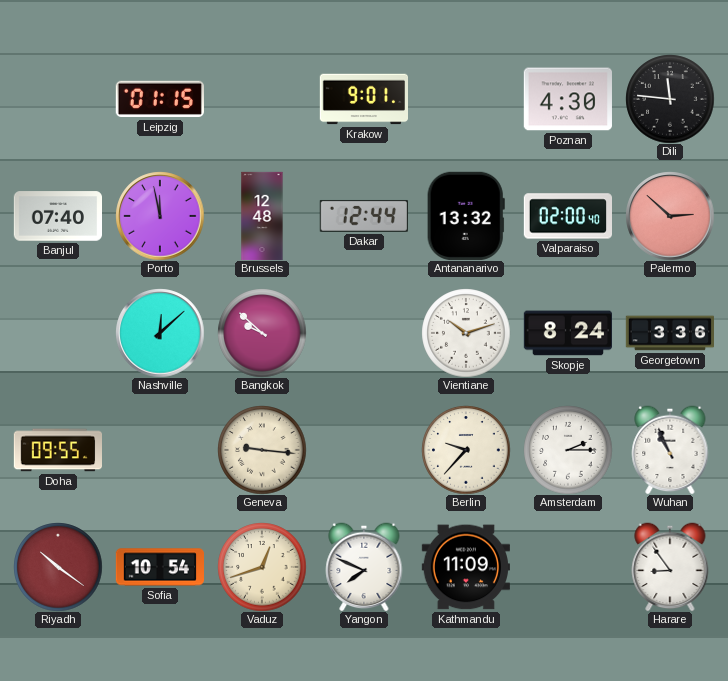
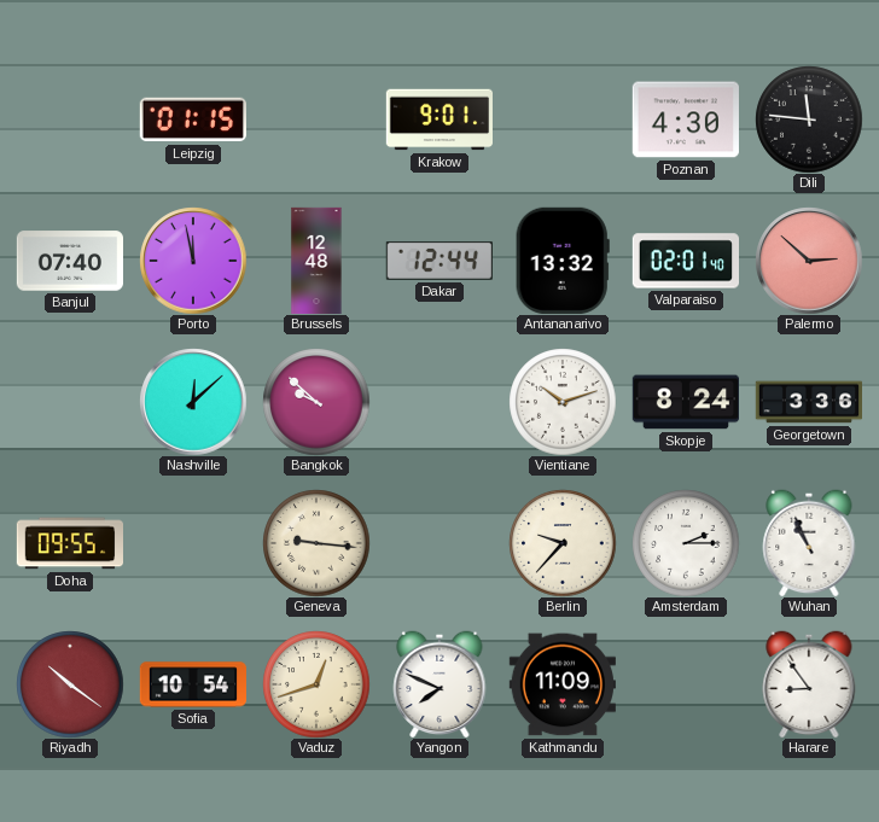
Valparaiso: 02:00 -> 02:01
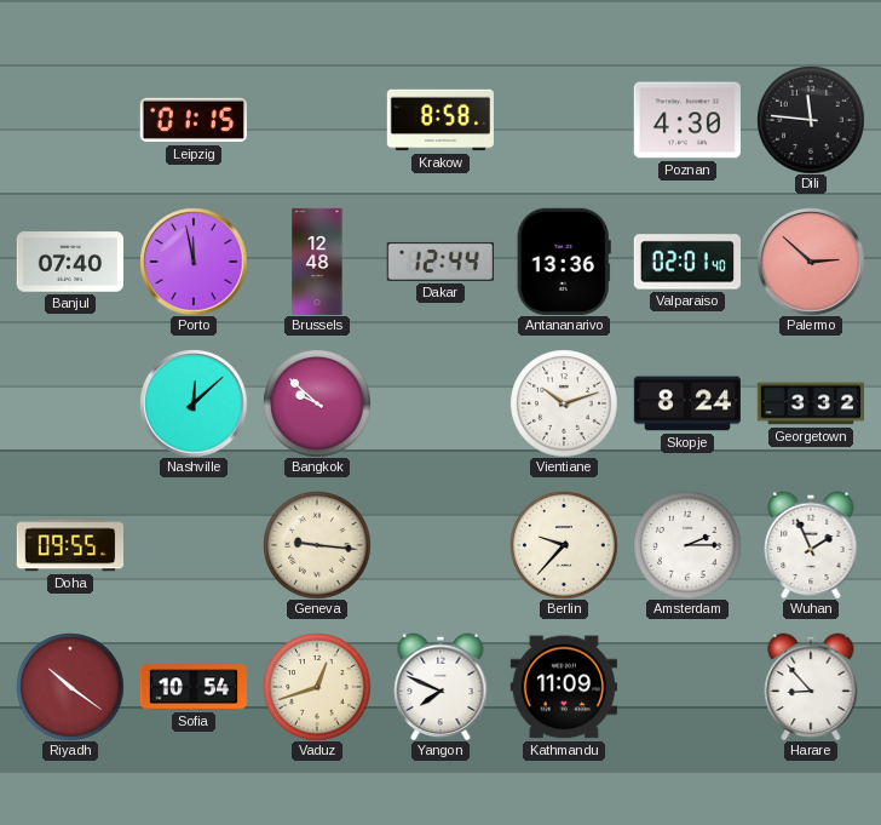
Krakow: 9:01 -> 8:58
Antananarivo: 13:32 -> 13:36
Georgetown: 3:36 -> 3:32
Wuhan: 10:56 -> 1:56
Harare: 8:54 -> 8:53
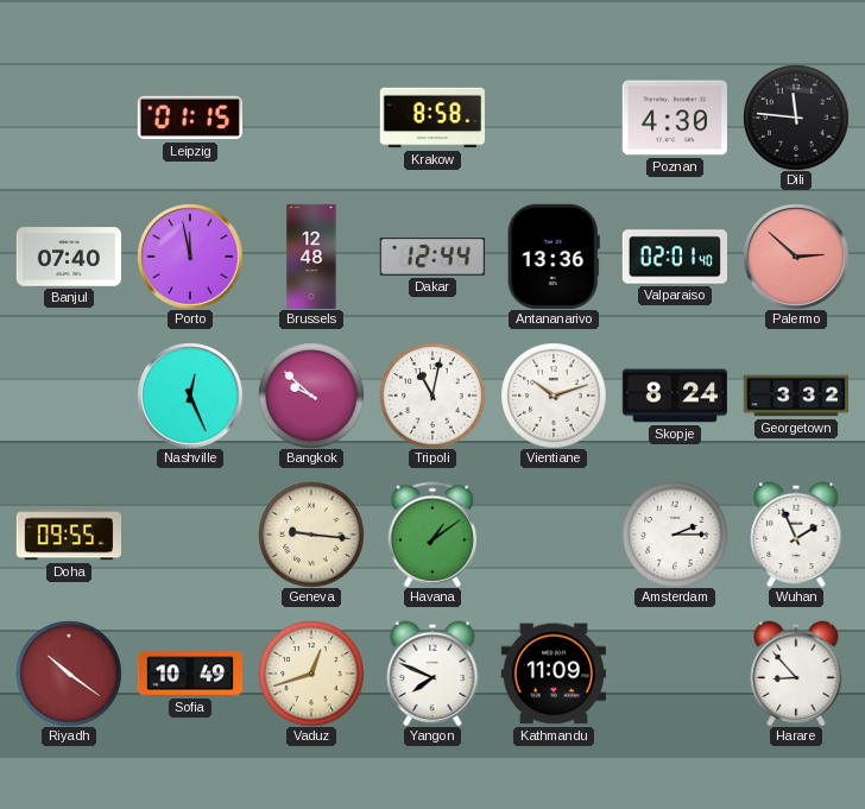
Nashville: 12:08 -> 12:26
Tripoli: none -> 11:02
Havana: none -> 1:09
Berlin: 9:37 -> none
Sofia: 10:54 -> 10:49
